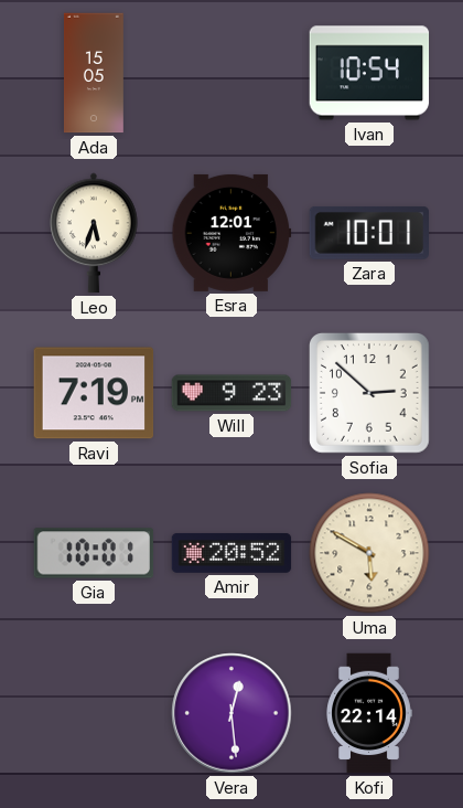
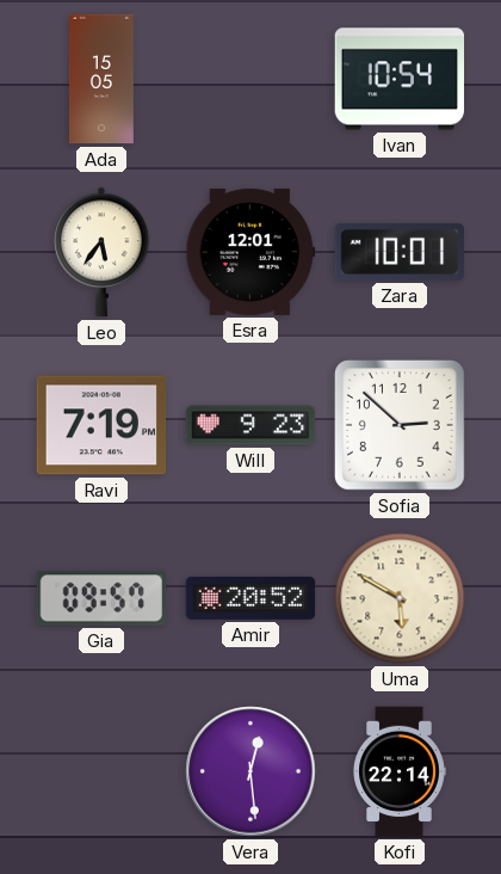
Leo: 5:33 -> 5:36
Gia: 10:01 -> 09:57
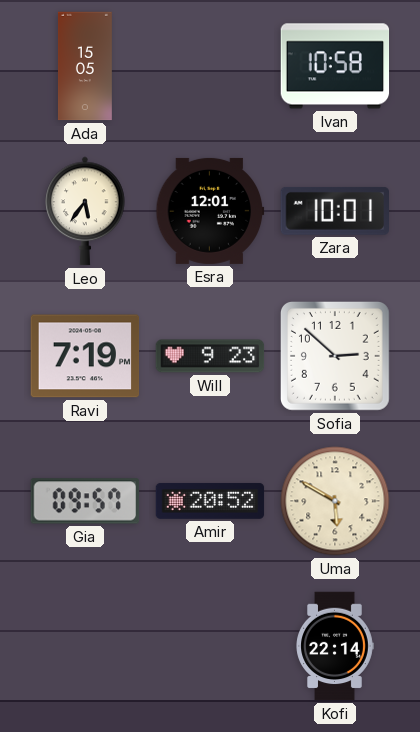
Ivan: 10:54 -> 10:58
Vera: 12:29 -> none
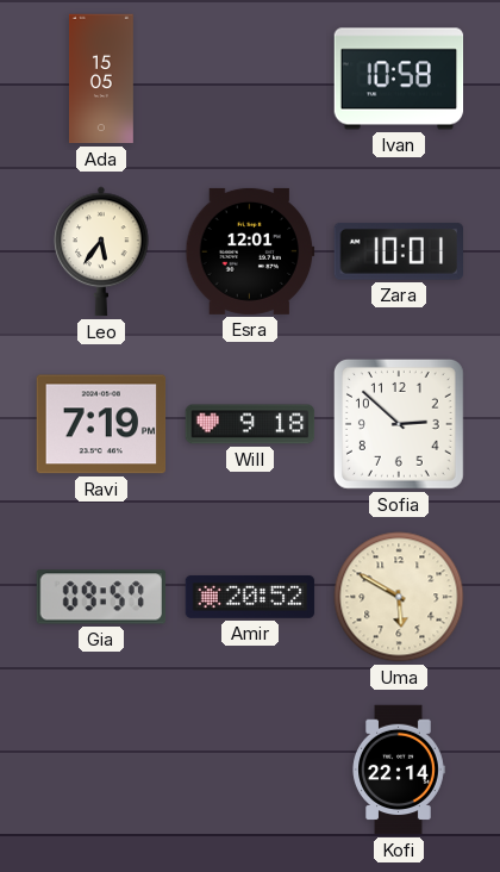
Will: 9:23 -> 9:18
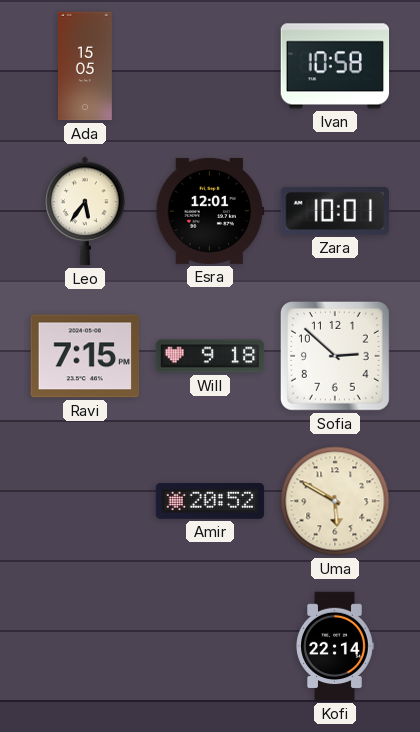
Ravi: 7:19 -> 7:15
Gia: 09:57 -> none
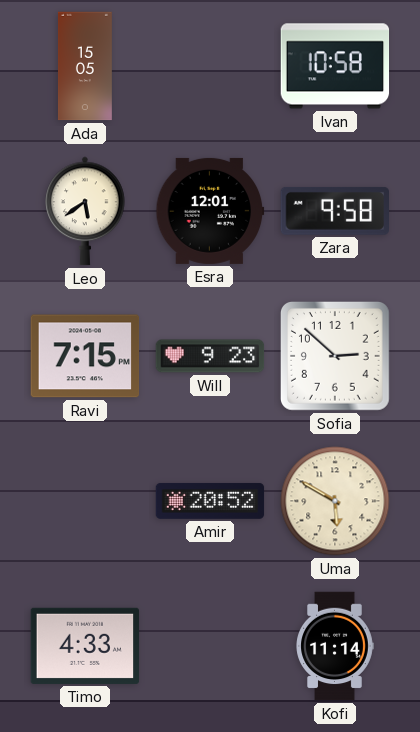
Leo: 5:36 -> 5:39
Zara: 10:01 -> 9:58
Will: 9:18 -> 9:23
Timo: none -> 4:33
Kofi: 22:14 -> 11:14
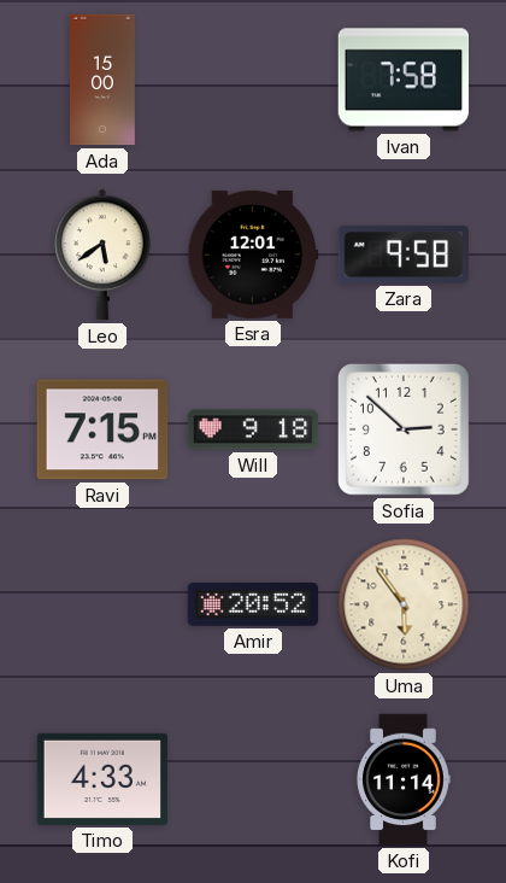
Ada: 15:05 -> 15:00
Ivan: 10:58 -> 7:58
Will: 9:23 -> 9:18
Uma: 5:50 -> 5:54
